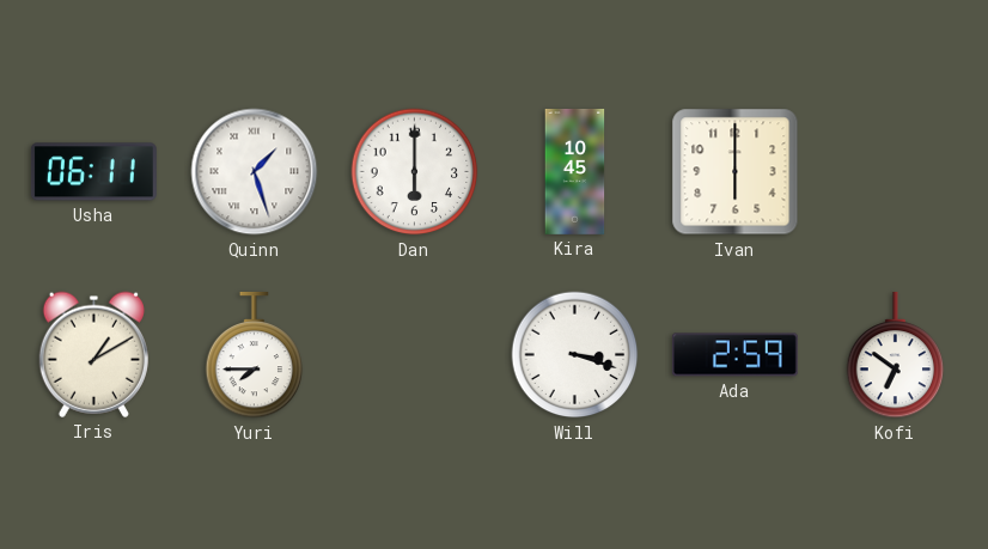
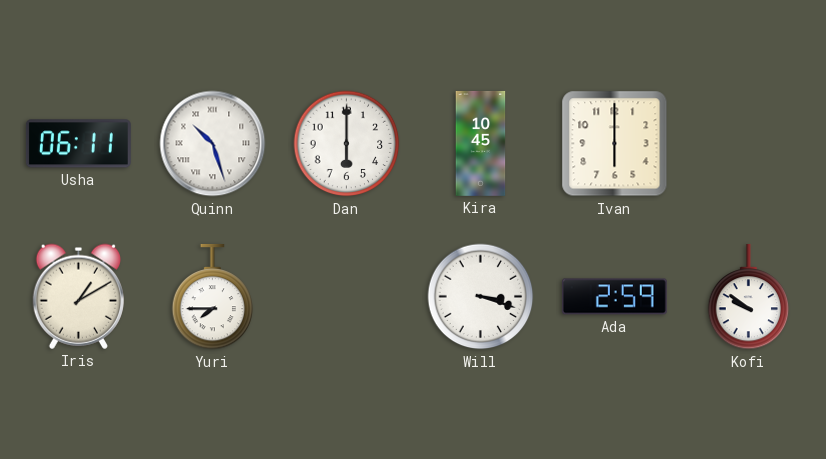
Quinn: 1:27 -> 10:27
Kofi: 6:51 -> 9:51
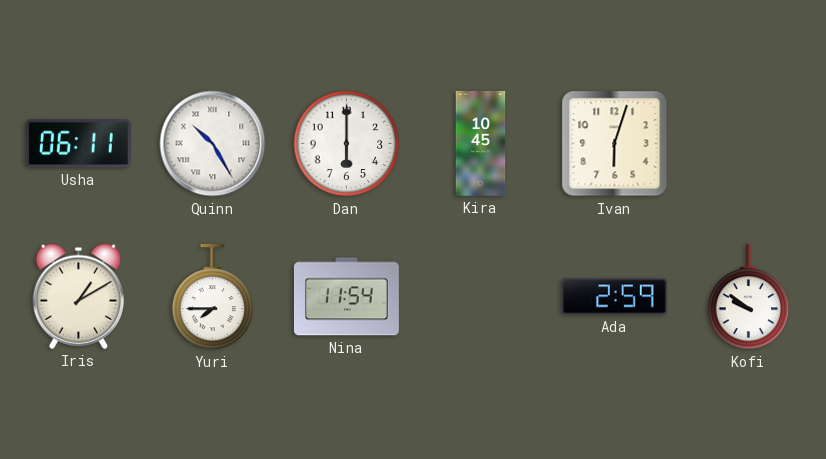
Quinn: 10:27 -> 10:25
Ivan: 6:00 -> 6:03
Nina: none -> 11:54
Will: 3:18 -> none
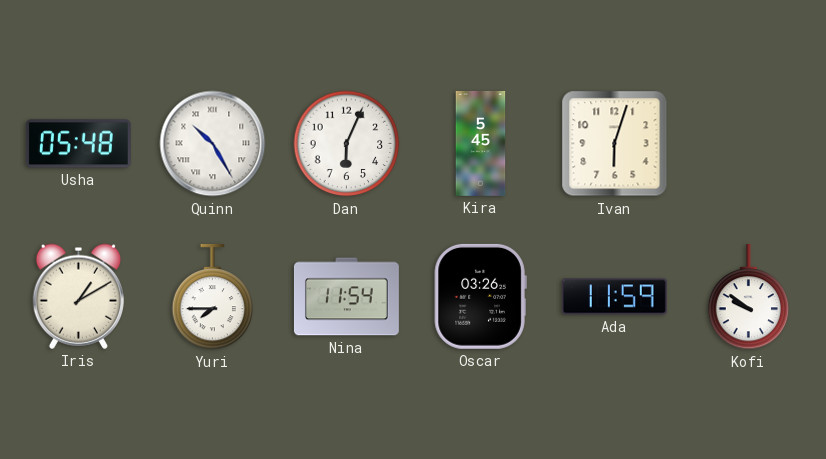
Usha: 06:11 -> 05:48
Dan: 6:00 -> 6:04
Kira: 10:45 -> 5:45
Oscar: none -> 03:26
Ada: 2:59 -> 11:59
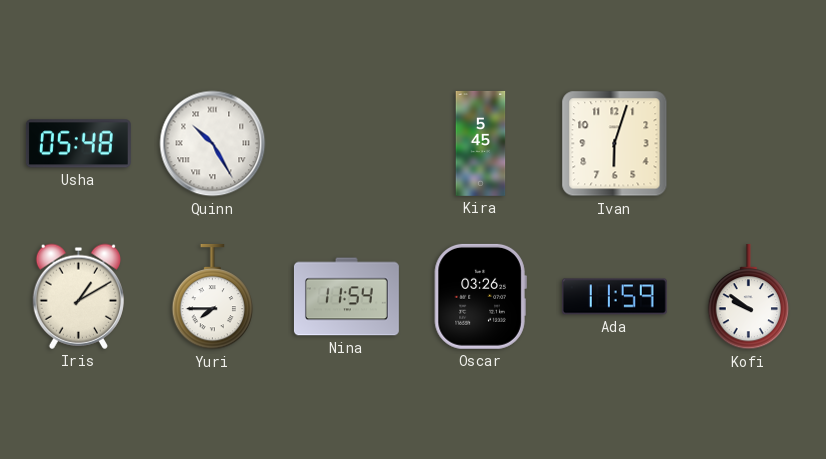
Dan: 6:04 -> none
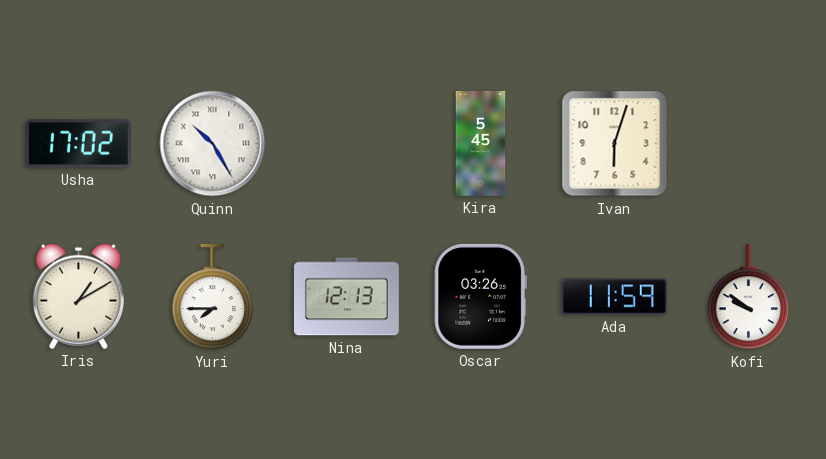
Usha: 05:48 -> 17:02
Nina: 11:54 -> 12:13
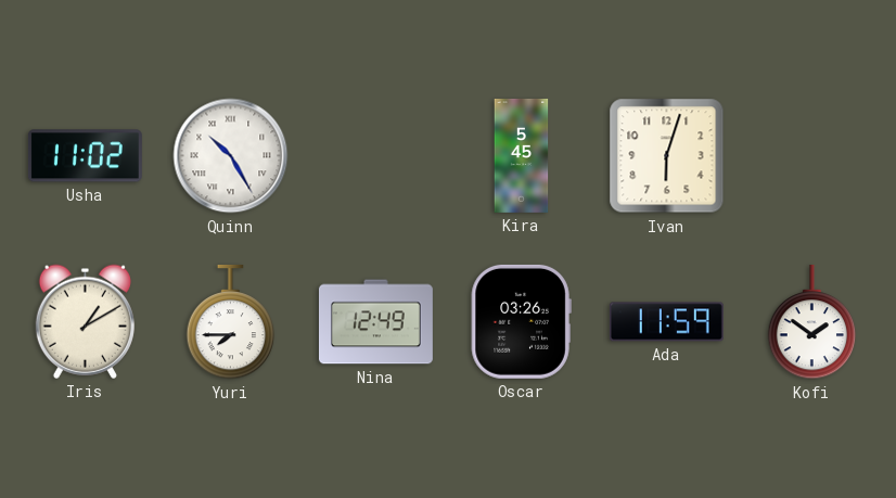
Usha: 17:02 -> 11:02
Nina: 12:13 -> 12:49
Kofi: 9:51 -> 1:51
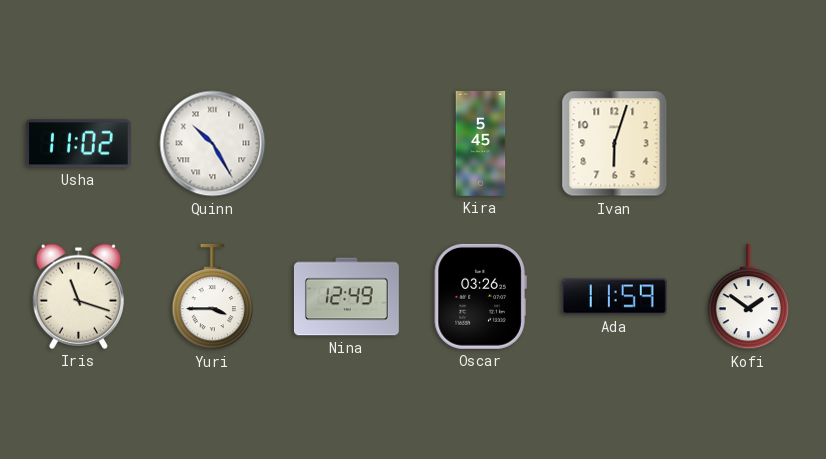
Iris: 1:10 -> 11:18
Yuri: 7:45 -> 3:45
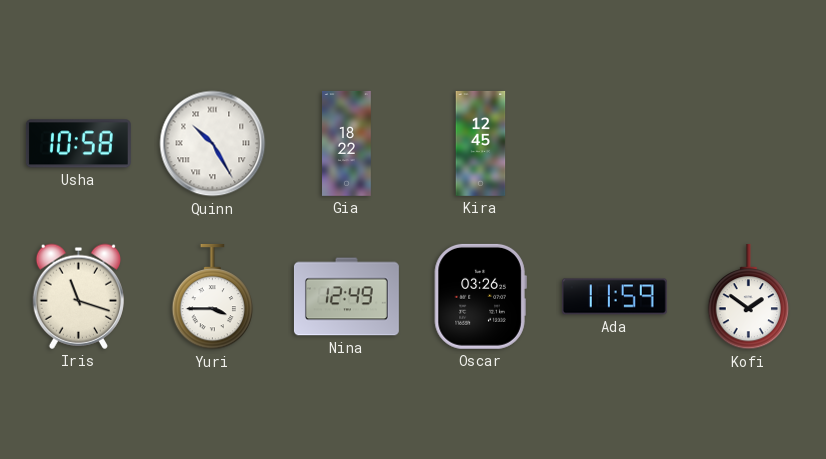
Usha: 11:02 -> 10:58
Gia: none -> 18:22
Kira: 5:45 -> 12:45
Ivan: 6:03 -> none
